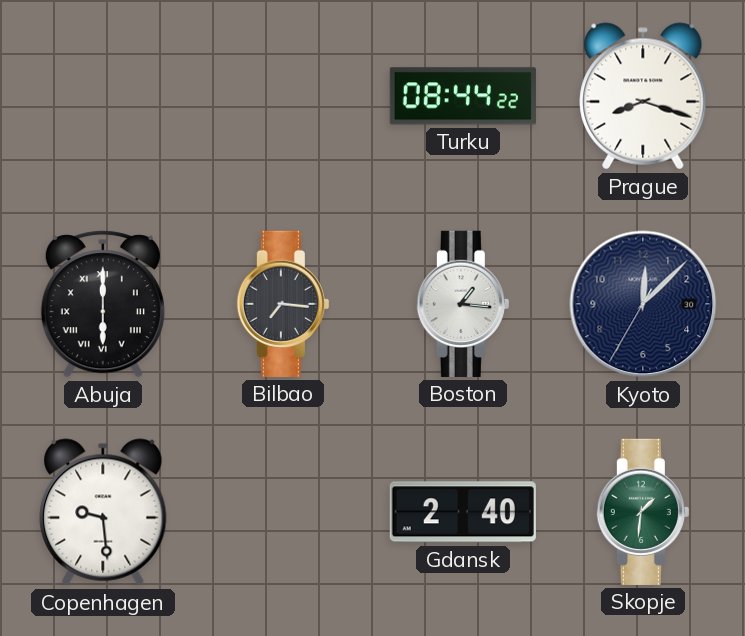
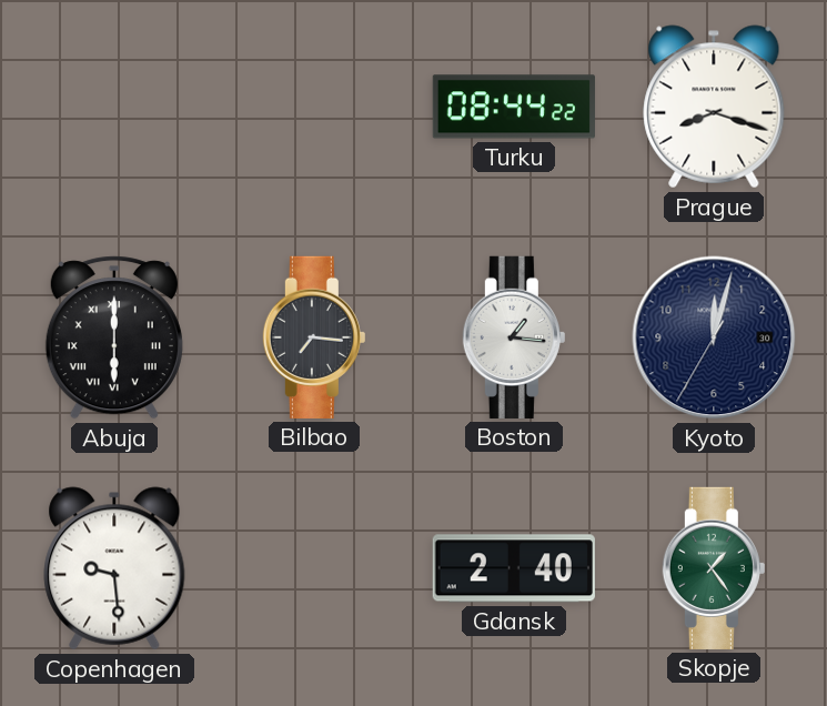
Kyoto: 12:07 -> 12:02
Skopje: 1:31 -> 1:24
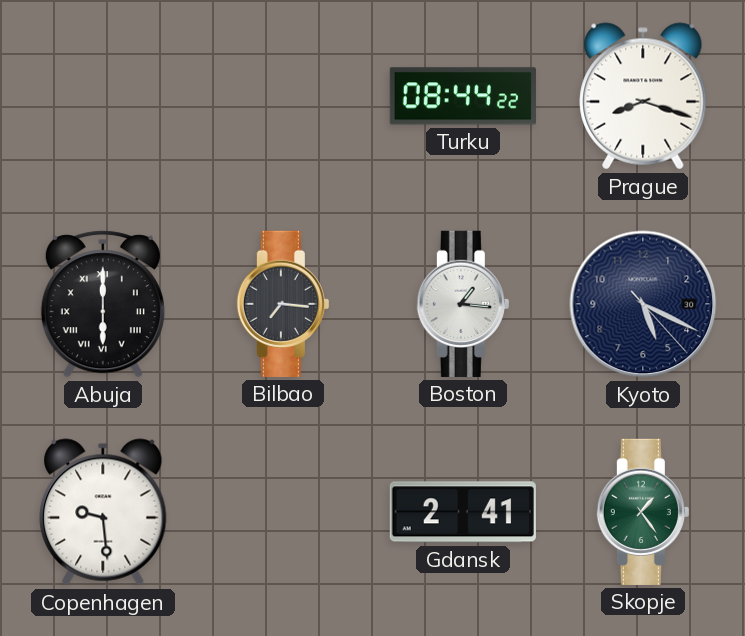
Kyoto: 12:02 -> 5:19
Gdansk: 2:40 -> 2:41
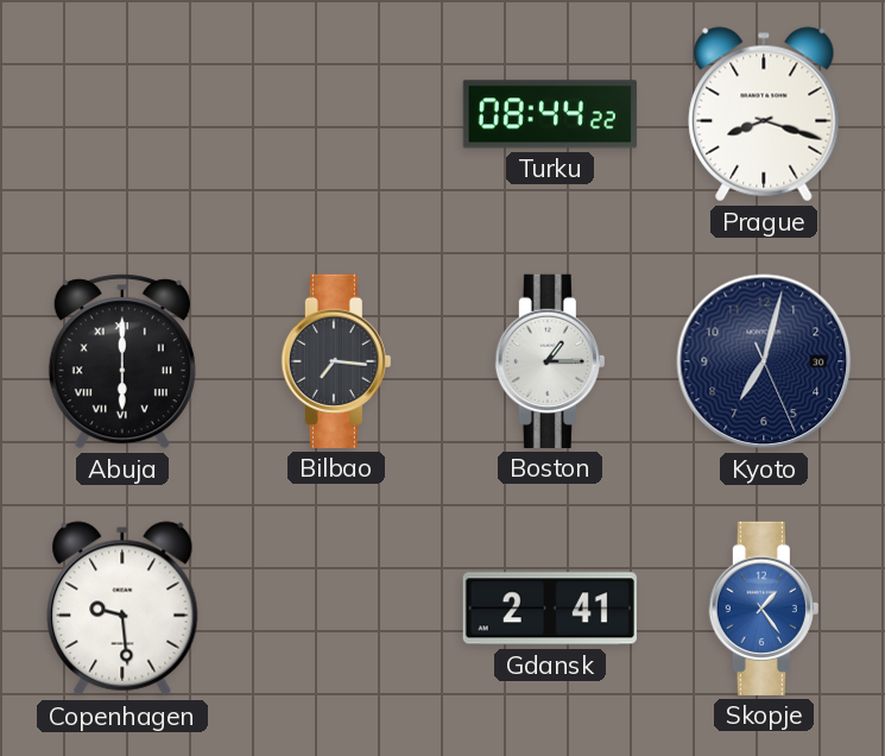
Boston: 1:16 -> 1:15
Kyoto: 5:19 -> 7:02
Skopje dial: green -> blue
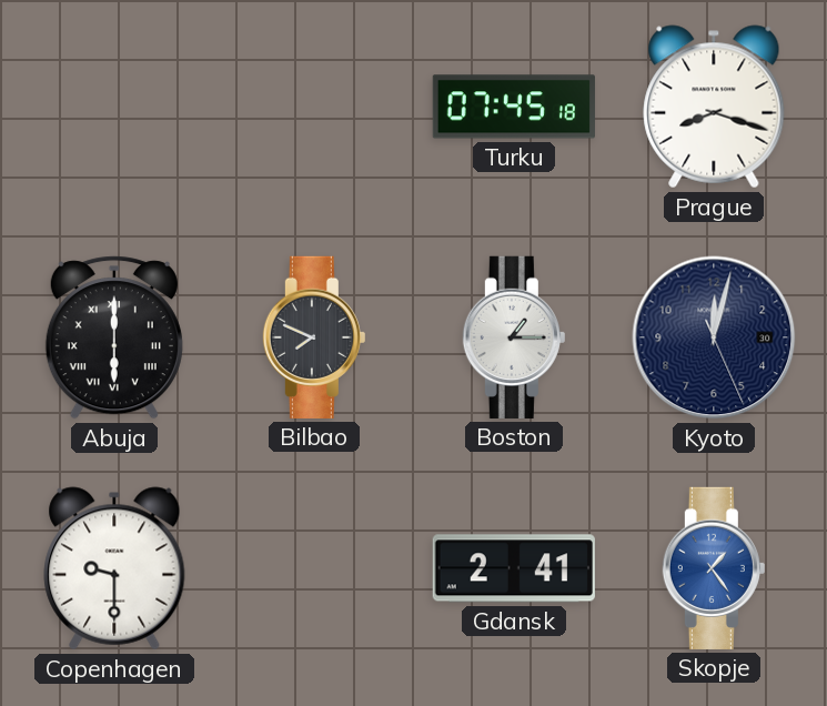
Turku: 08:44 -> 07:45
Bilbao: 7:16 -> 7:49
Kyoto: 7:02 -> 12:02
Copenhagen: 9:29 -> 9:30
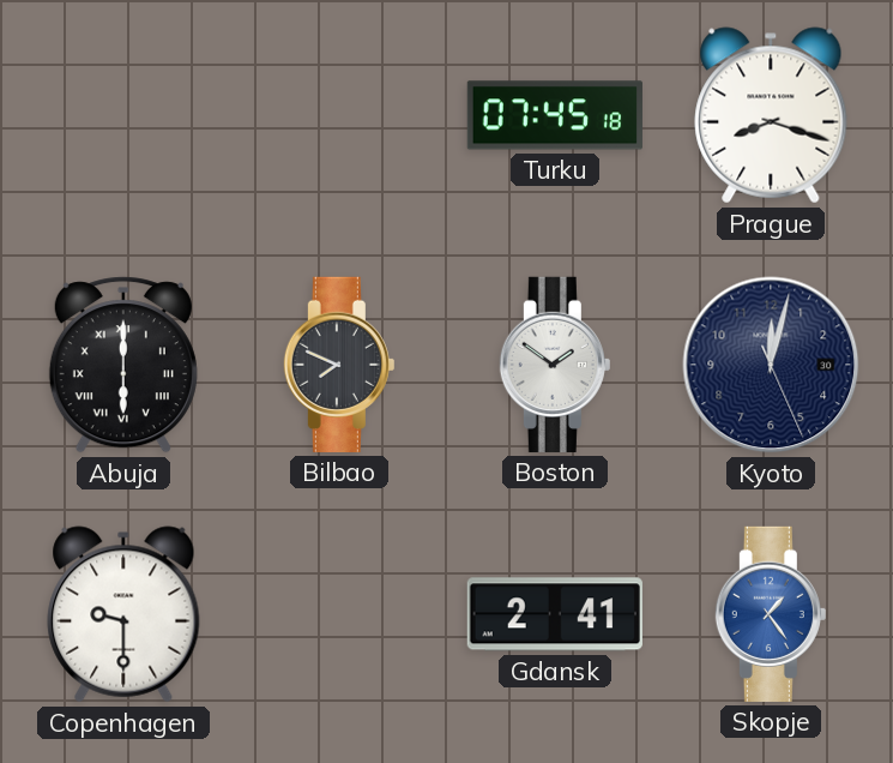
Boston: 1:15 -> 1:51
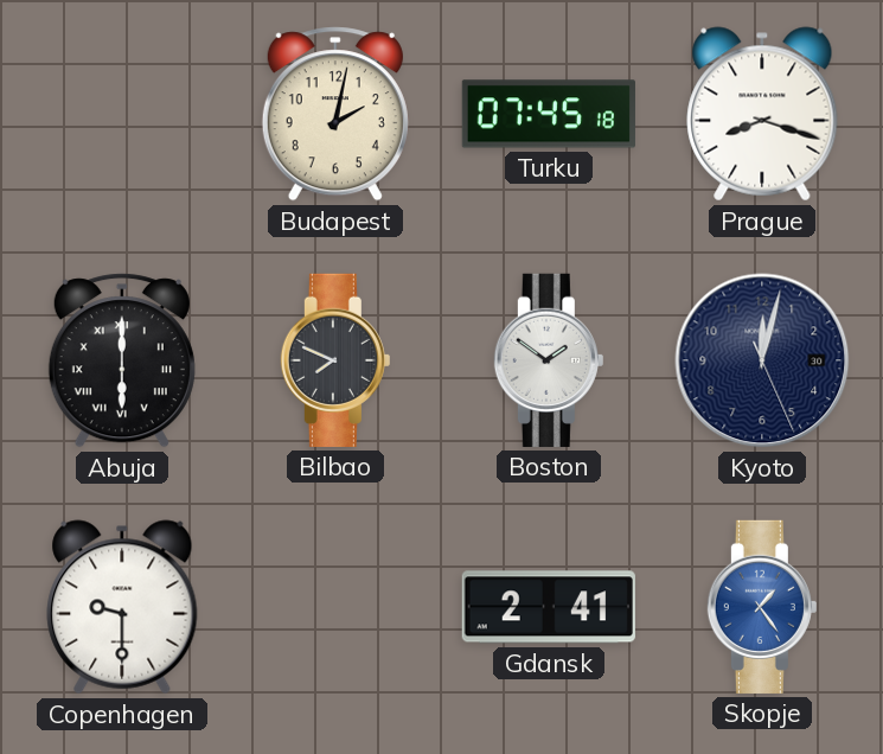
Budapest: none -> 2:02
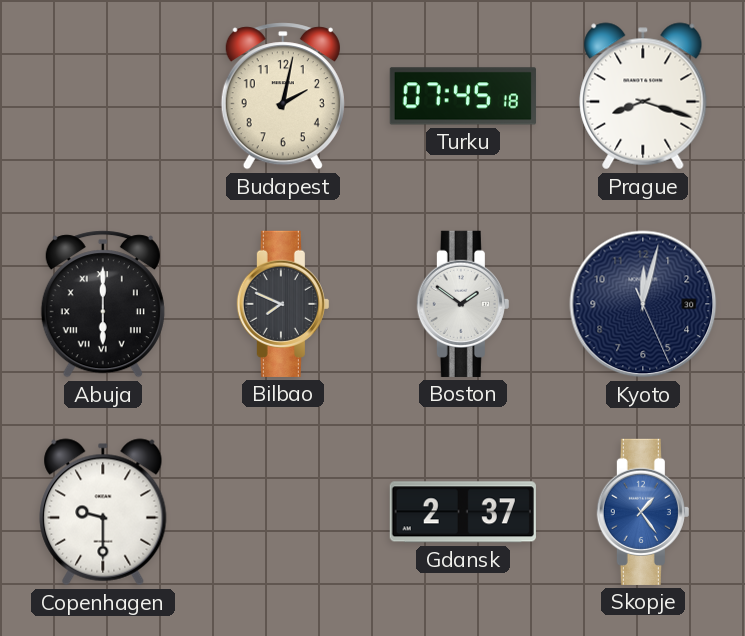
Gdansk: 2:41 -> 2:37
